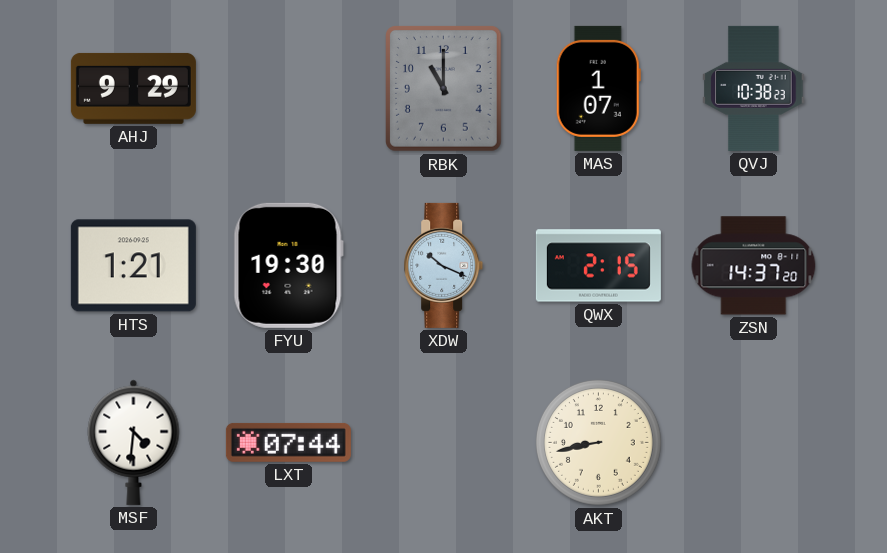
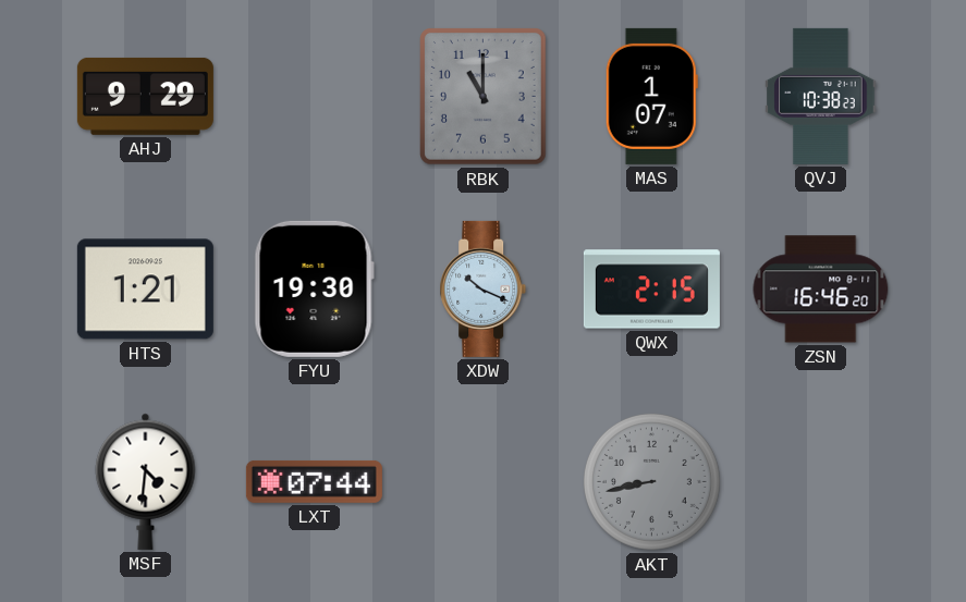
ZSN: 14:37 -> 16:46
AKT dial: cream -> grey
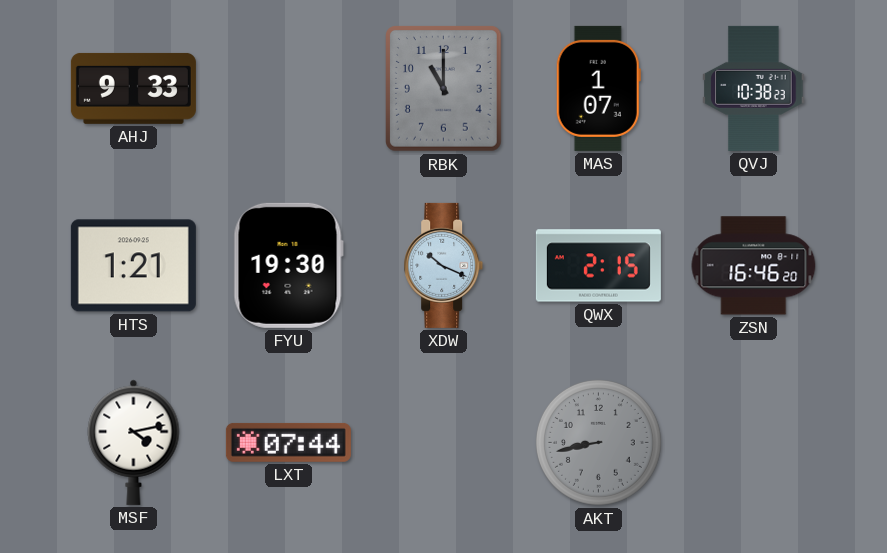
AHJ: 9:29 -> 9:33
MSF: 4:31 -> 4:13
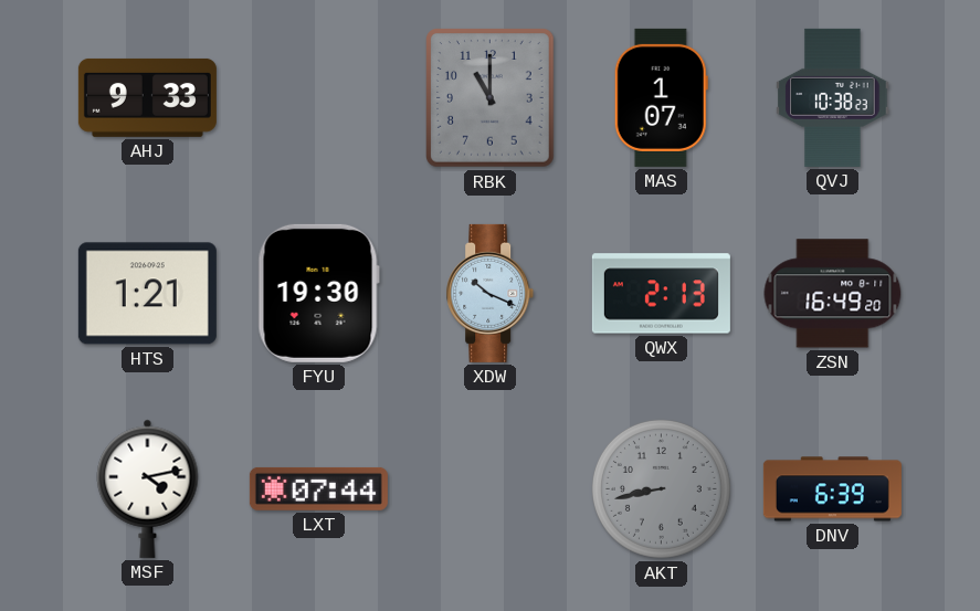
QWX: 2:15 -> 2:13
ZSN: 16:46 -> 16:49
DNV: none -> 6:39
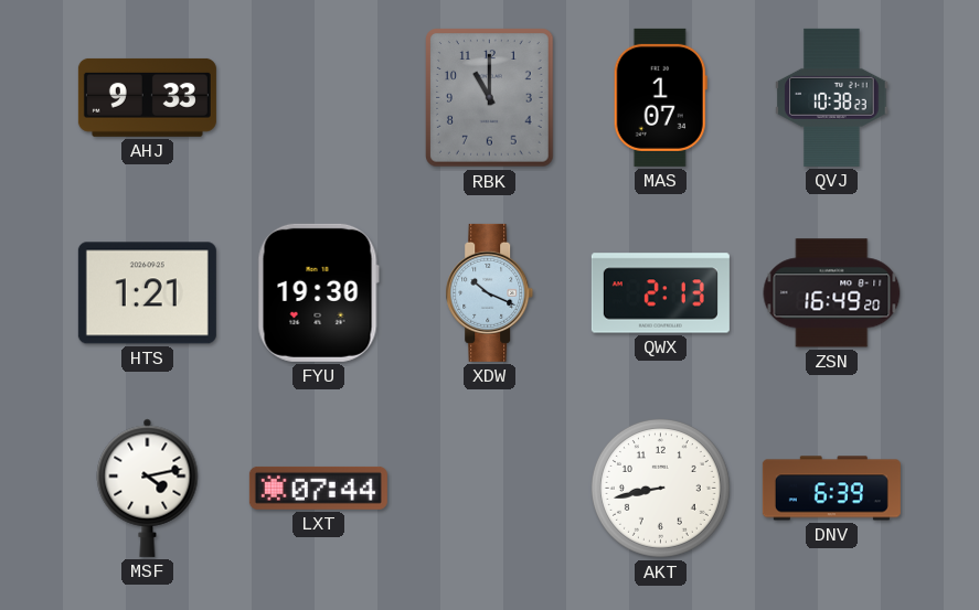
AKT dial: grey -> white
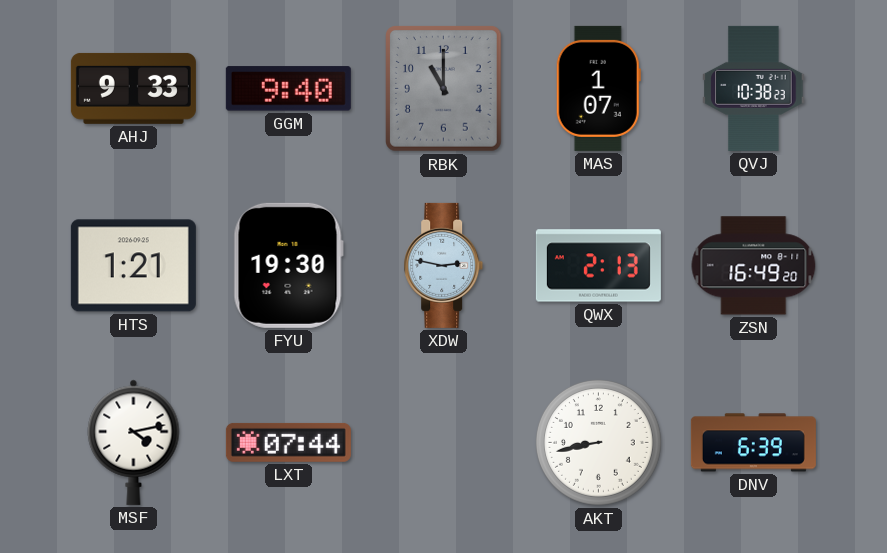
GGM: none -> 9:40
XDW: 10:19 -> 2:47
